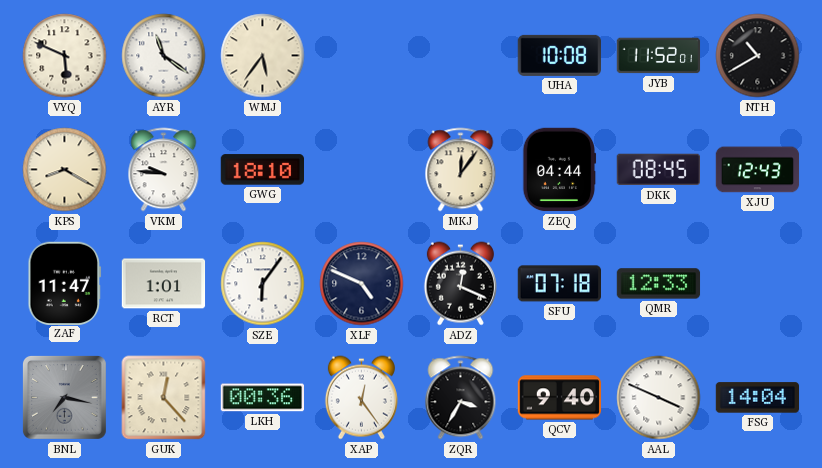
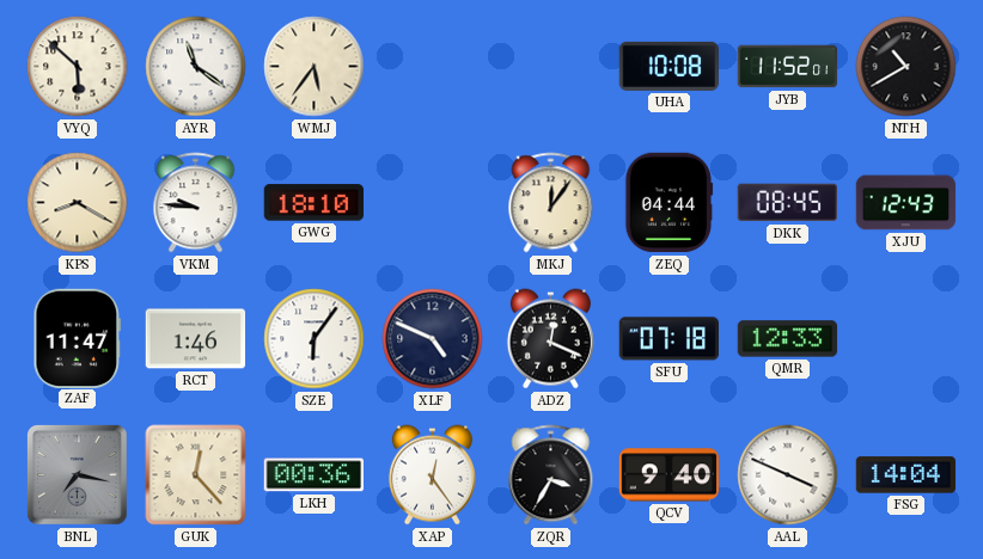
VYQ: 5:49 -> 5:52
RCT: 1:01 -> 1:46
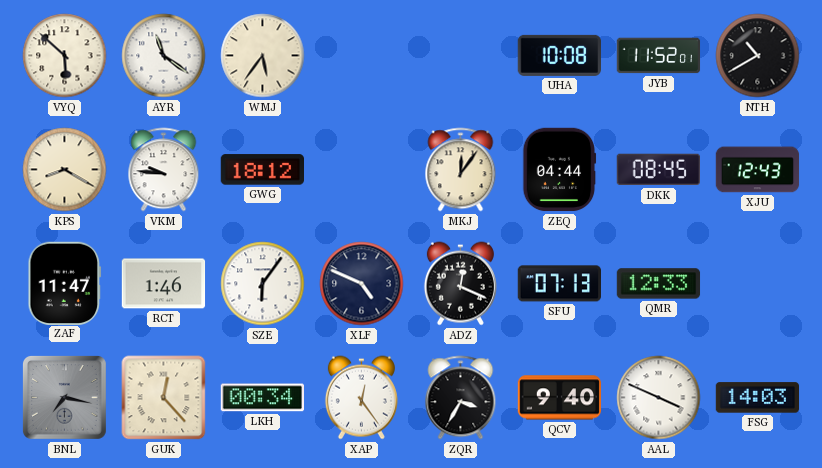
GWG: 18:10 -> 18:12
SFU: 07:18 -> 07:13
LKH: 00:36 -> 00:34
FSG: 14:04 -> 14:03
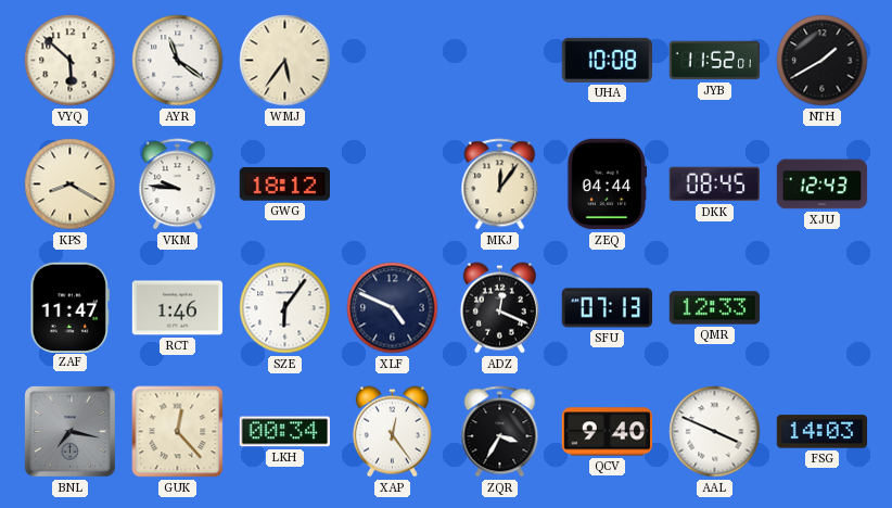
NTH: 10:40 -> 1:40
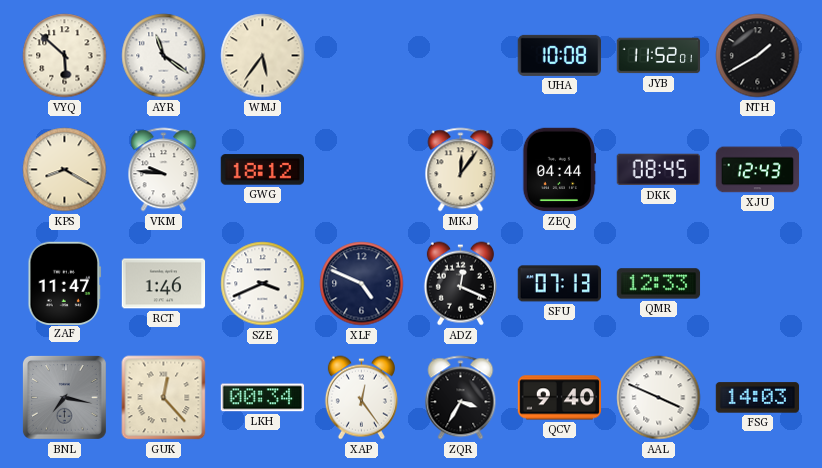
SZE: 6:06 -> 3:41
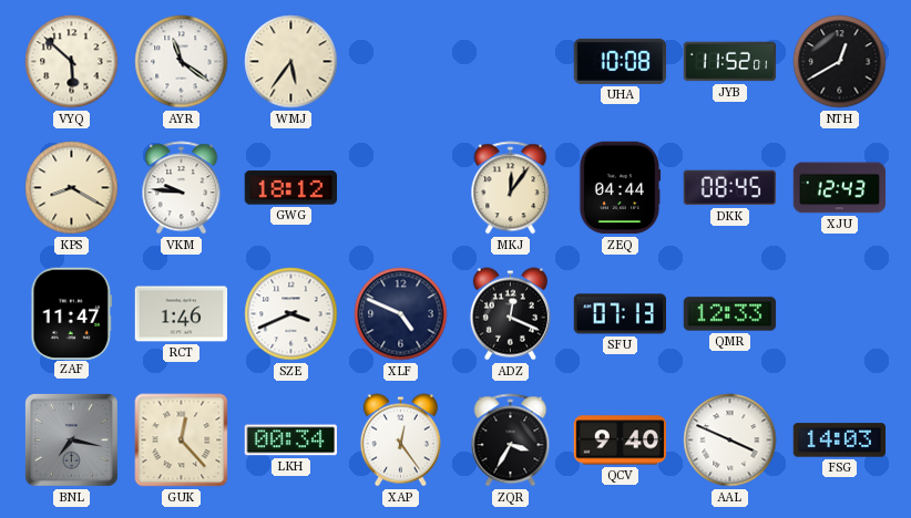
NTH: 1:40 -> 12:40
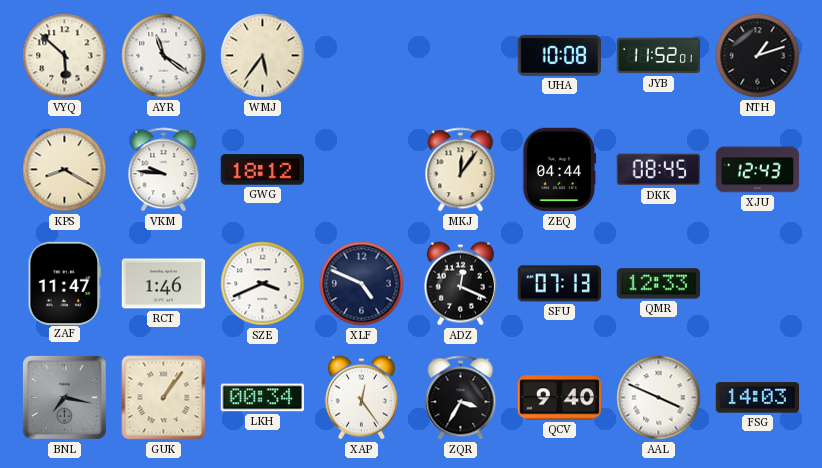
NTH: 12:40 -> 1:12
GUK: 12:23 -> 1:06
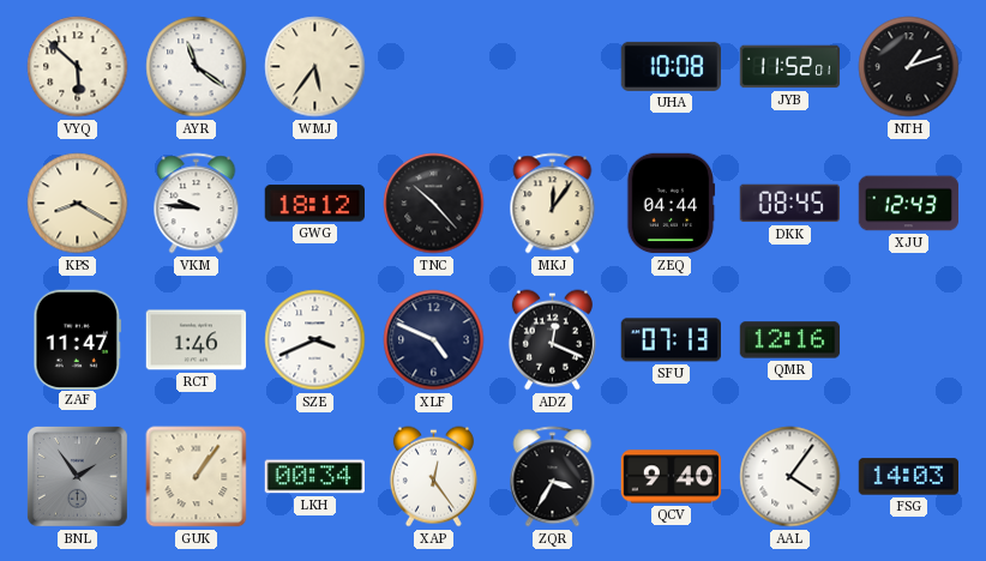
TNC: none -> 10:23
QMR: 12:33 -> 12:16
BNL: 7:17 -> 1:54
AAL: 3:49 -> 4:06
